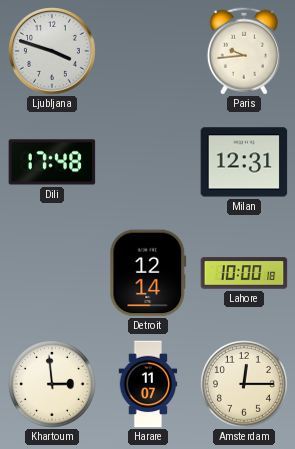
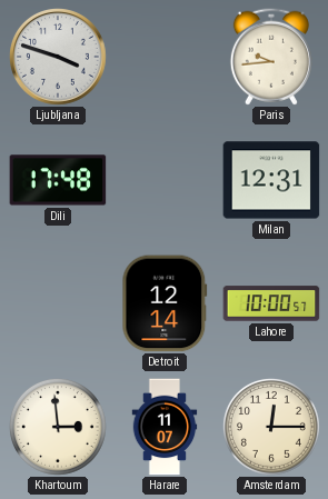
Lahore: 10:00:18 -> 10:00:57
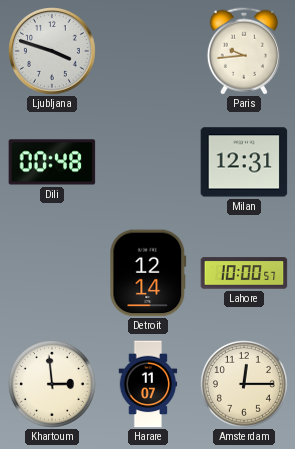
Dili: 17:48 -> 00:48
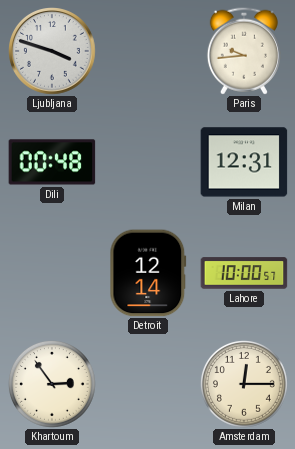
Khartoum: 2:59 -> 2:54
Harare: 11:07 -> none
